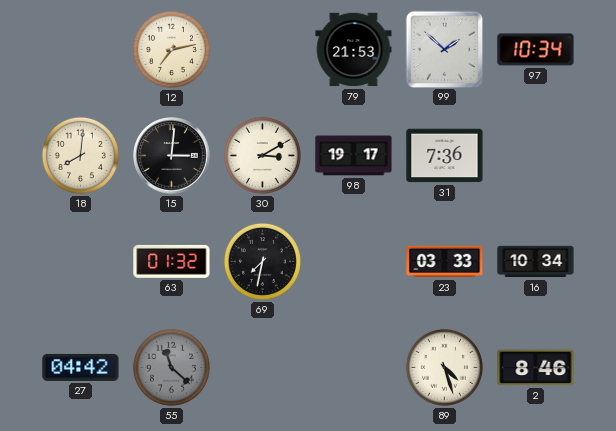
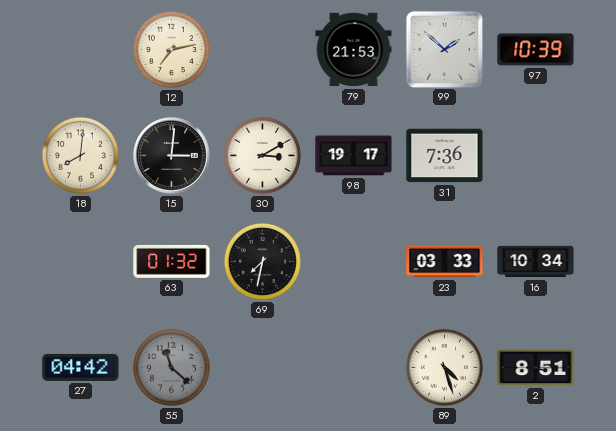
97: 10:34 -> 10:39
2: 8:46 -> 8:51
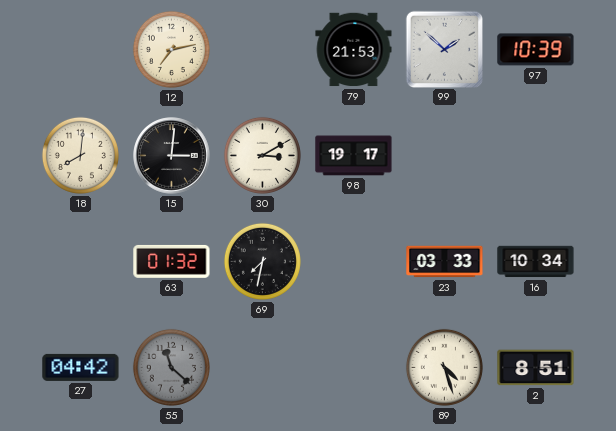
31: 7:36 -> none
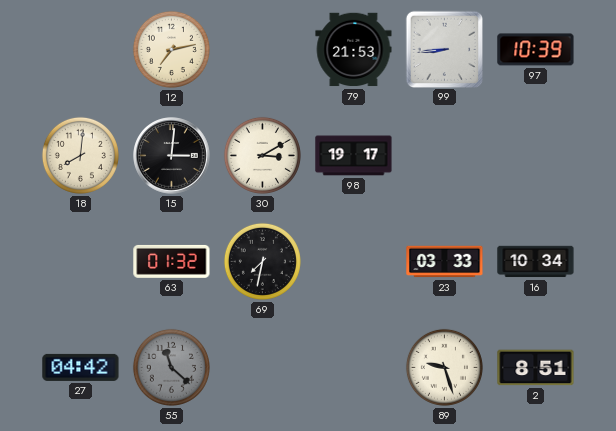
99: 1:52 -> 8:44
89: 4:27 -> 9:27
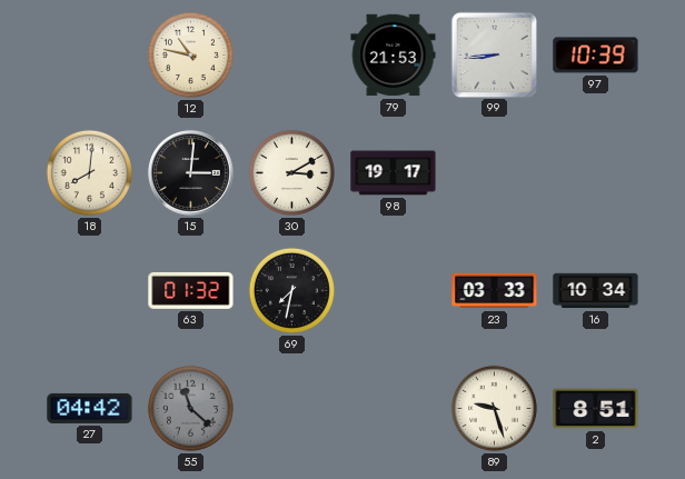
12: 7:13 -> 10:47
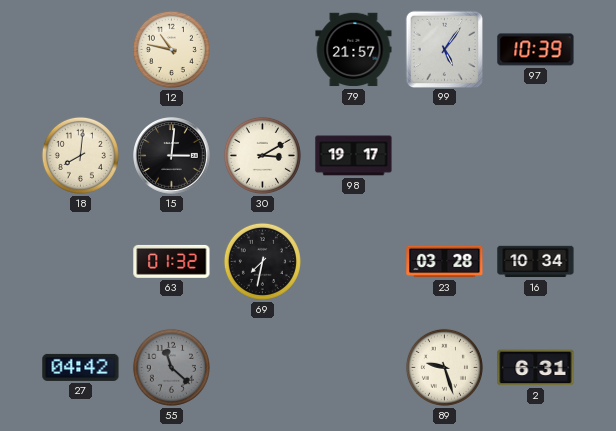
79: 21:53 -> 21:57
99: 8:44 -> 5:06
23: 03:33 -> 03:28
2: 8:51 -> 6:31
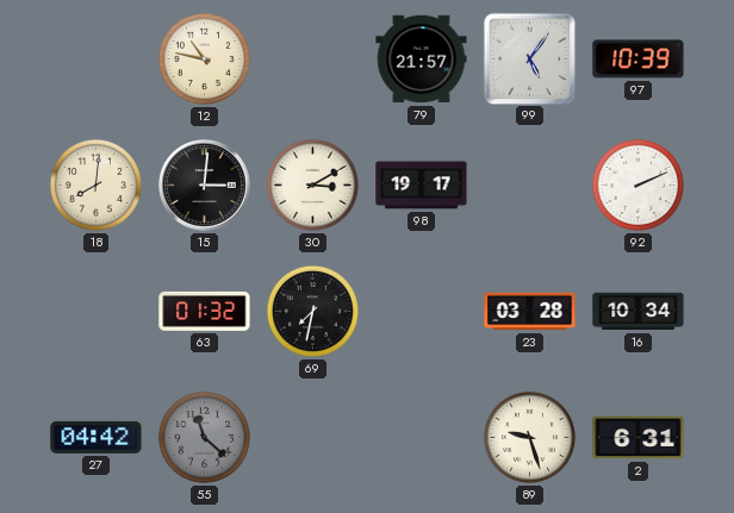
92: none -> 2:11
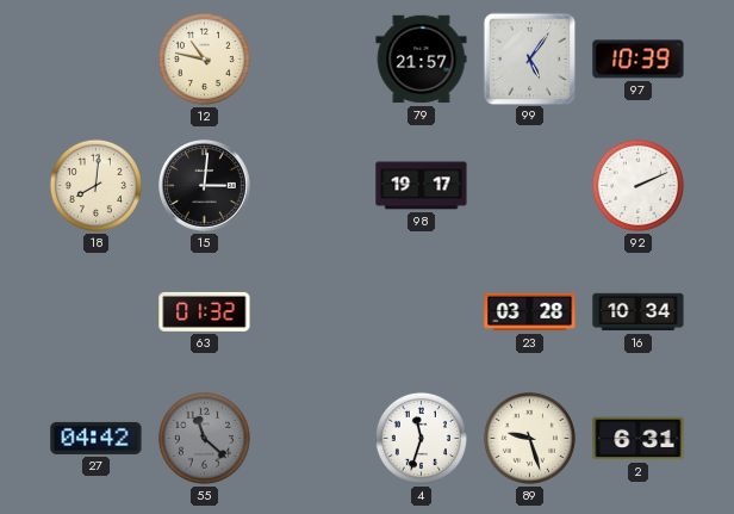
30: 3:10 -> none
69: 7:32 -> none
4: none -> 11:33
